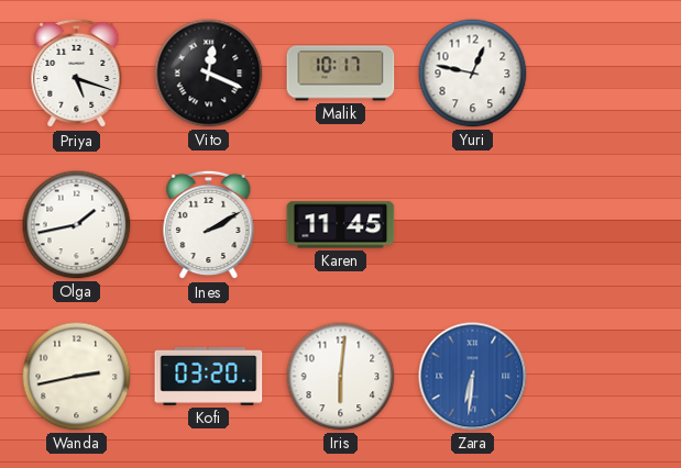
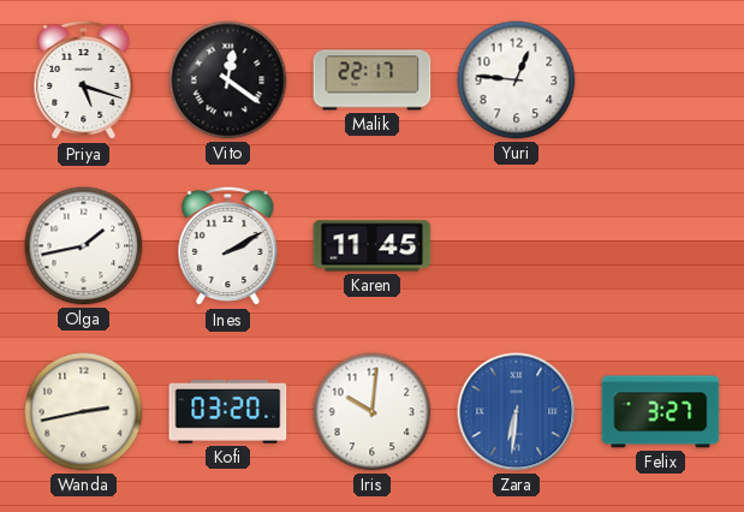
Vito: 12:19 -> 12:21
Malik: 10:17 -> 22:17
Yuri: 12:47 -> 12:46
Iris: 6:01 -> 10:01
Felix: none -> 3:27
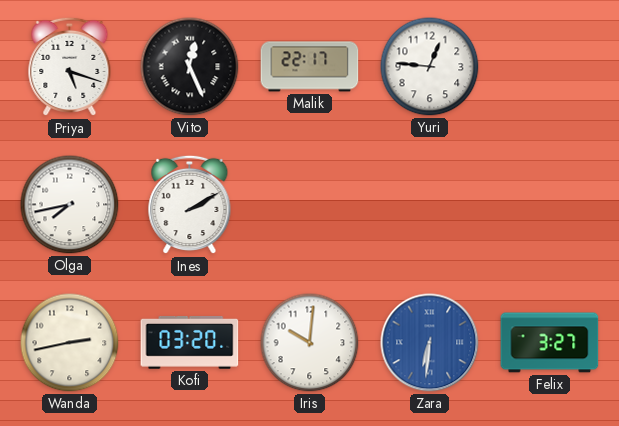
Vito: 12:21 -> 12:26
Olga: 1:43 -> 7:43
Karen: 11:45 -> none
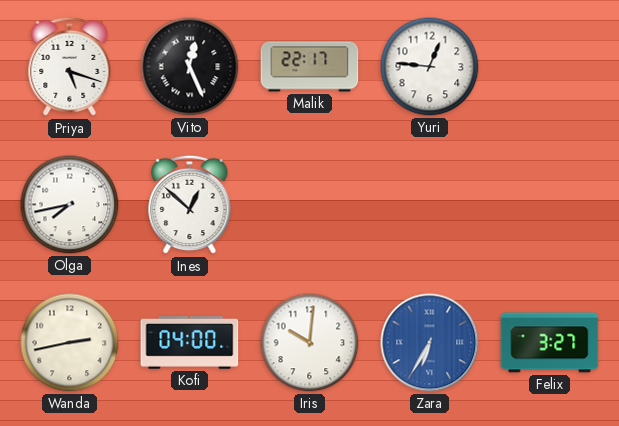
Ines: 2:10 -> 12:52
Kofi: 03:20 -> 04:00
Zara: 6:31 -> 6:35
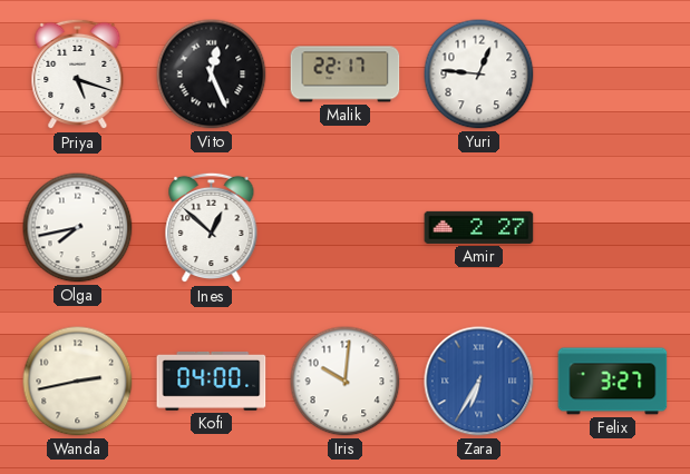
Amir: none -> 2:27
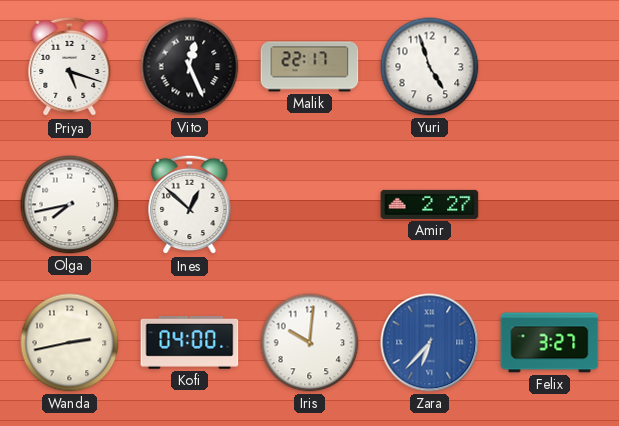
Yuri: 12:46 -> 4:57
Zara: 6:35 -> 6:37
